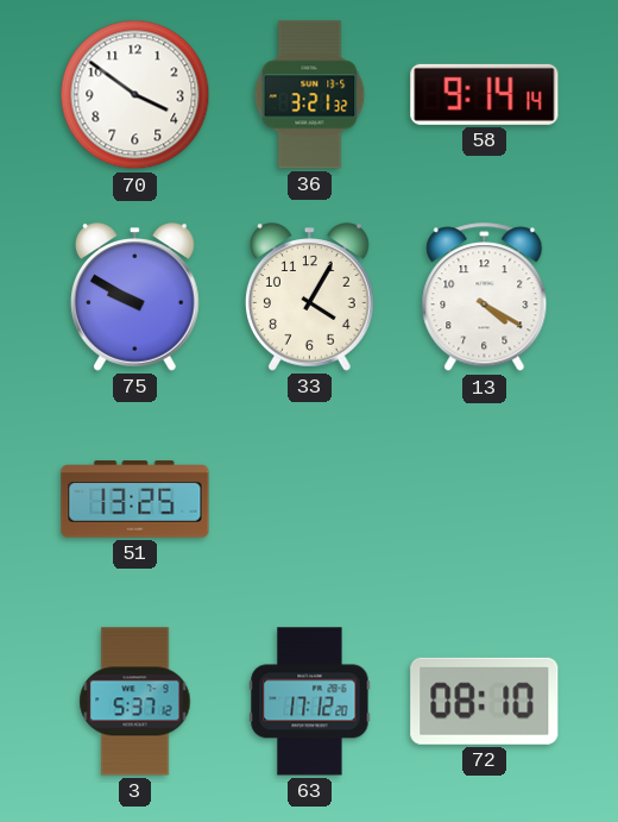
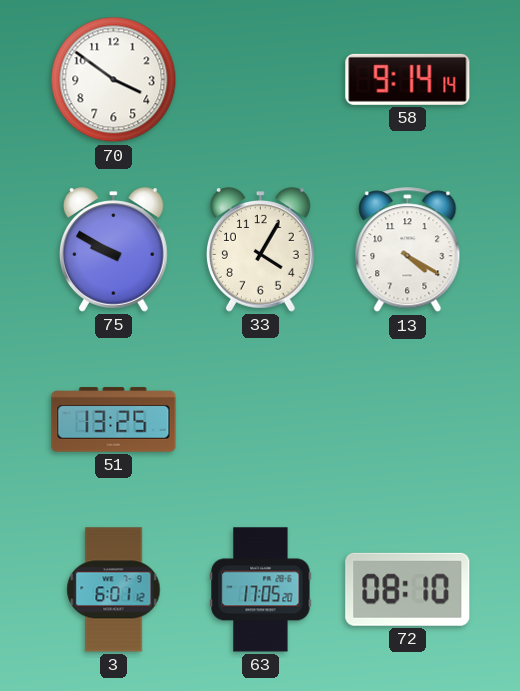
36: 3:21 -> none
3: 5:37 -> 6:01
63: 17:12 -> 17:05
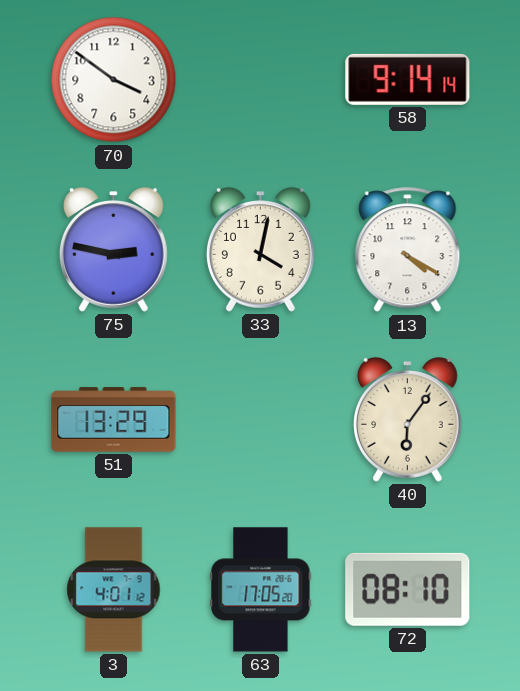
75: 9:50 -> 2:47
33: 4:05 -> 4:02
51: 13:25 -> 13:29
40: none -> 6:06
3: 6:01 -> 4:01
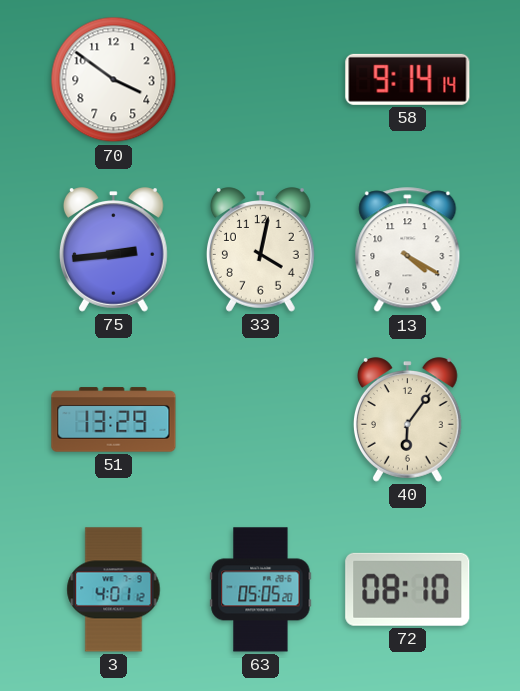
75: 2:47 -> 2:44
63: 17:05 -> 05:05
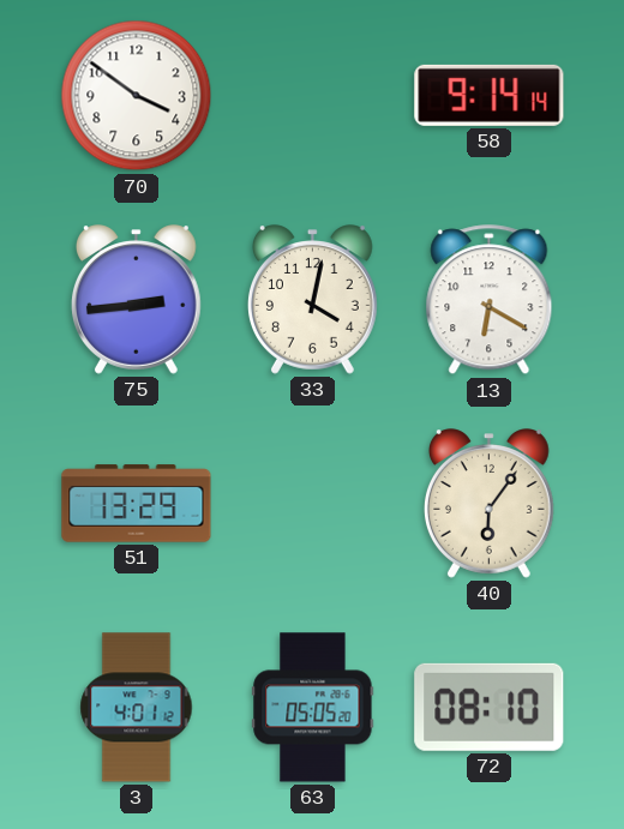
13: 4:20 -> 6:20
